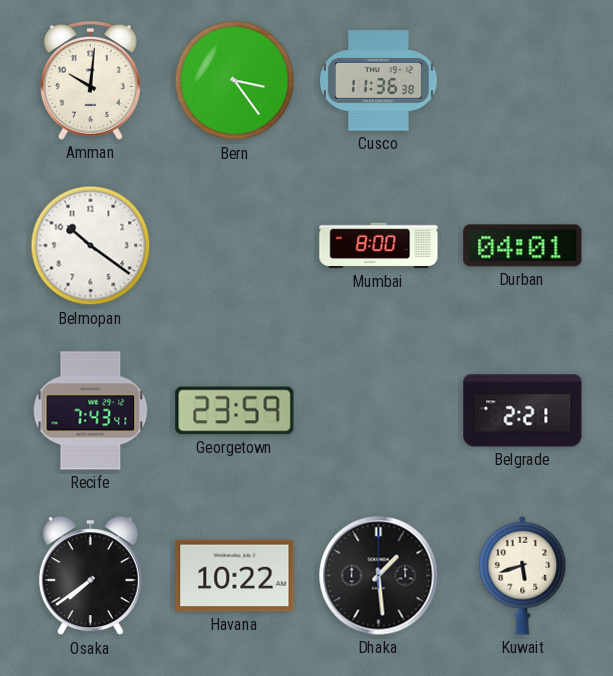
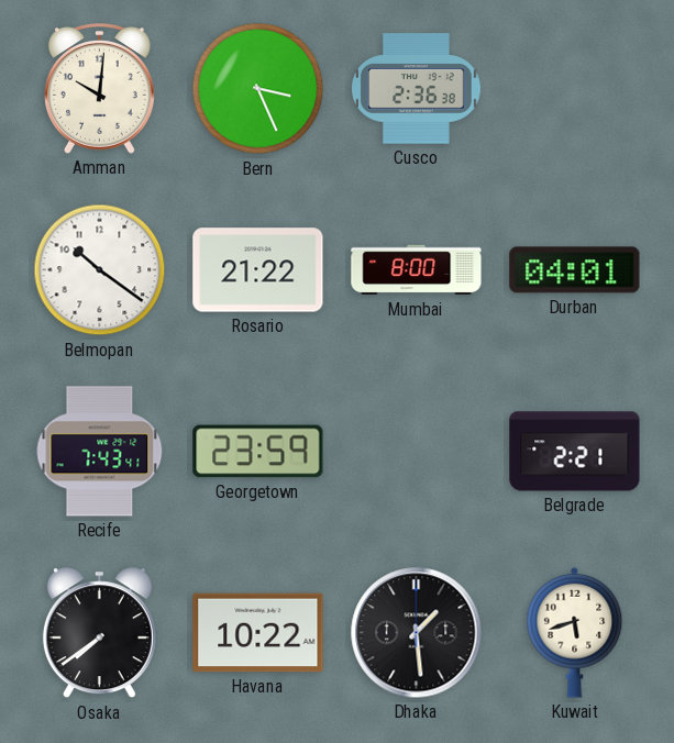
Bern: 3:24 -> 3:26
Cusco: 11:36 -> 2:36
Rosario: none -> 21:22
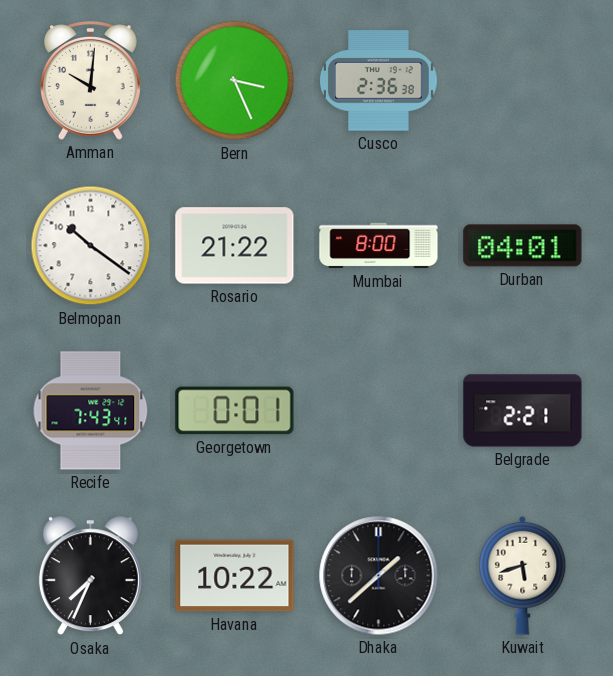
Georgetown: 23:59 -> 0:01
Osaka: 7:39 -> 7:34
Dhaka: 1:29 -> 1:38
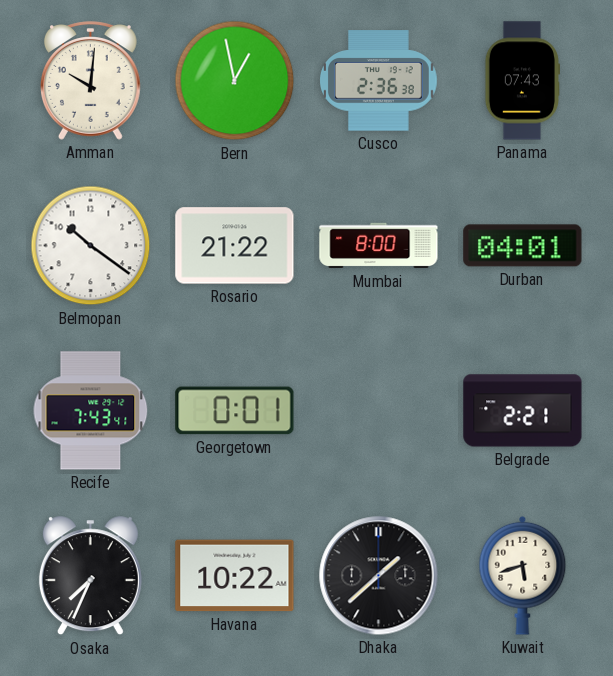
Bern: 3:26 -> 12:58
Panama: none -> 07:43
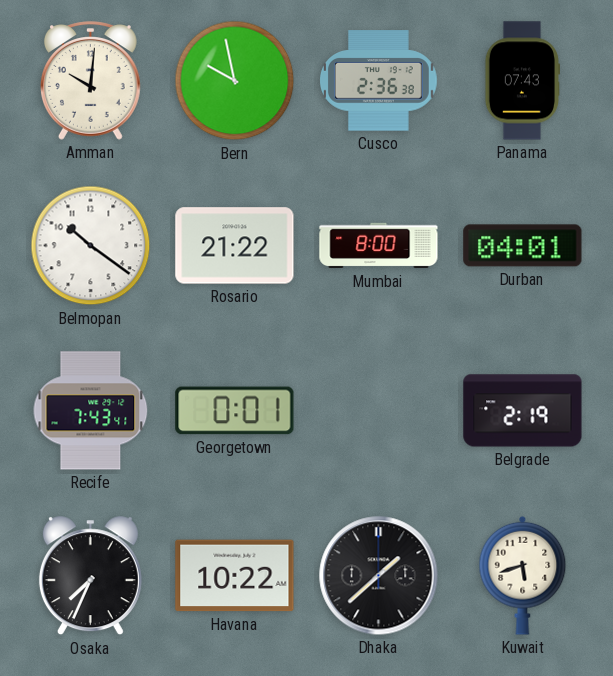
Bern: 12:58 -> 9:58
Belgrade: 2:21 -> 2:19
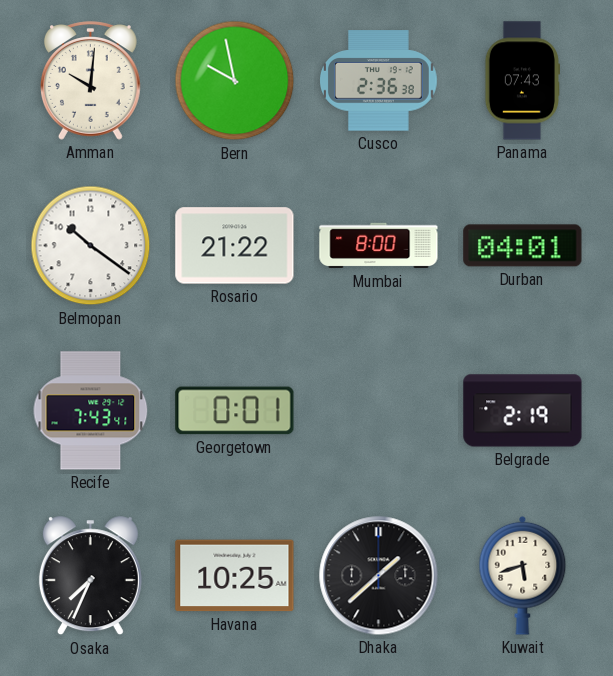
Havana: 10:22 -> 10:25
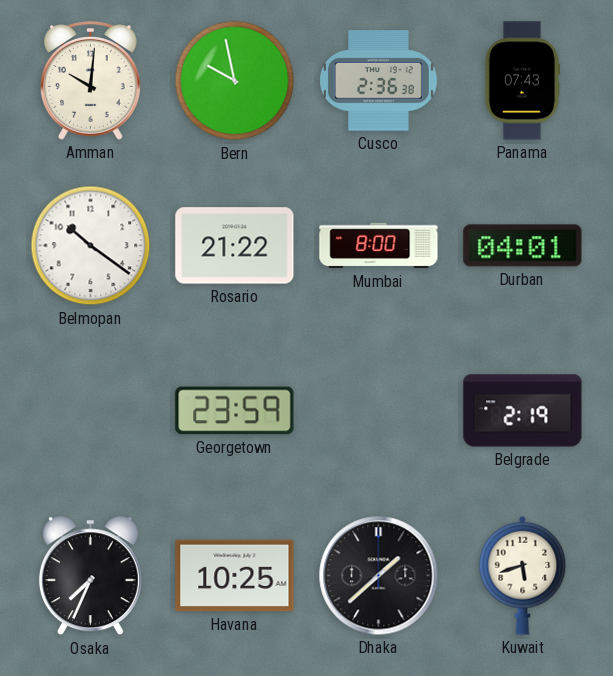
Recife: 7:43 -> none
Georgetown: 0:01 -> 23:59
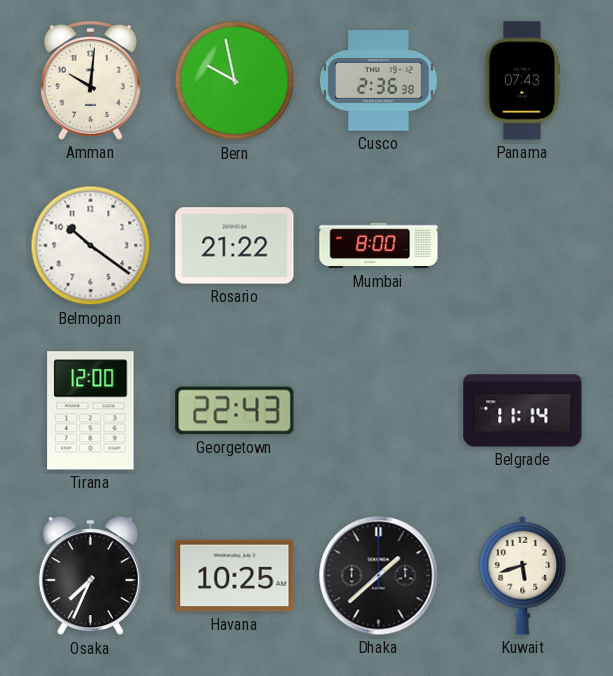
Durban: 04:01 -> none
Tirana: none -> 12:00
Georgetown: 23:59 -> 22:43
Belgrade: 2:19 -> 11:14
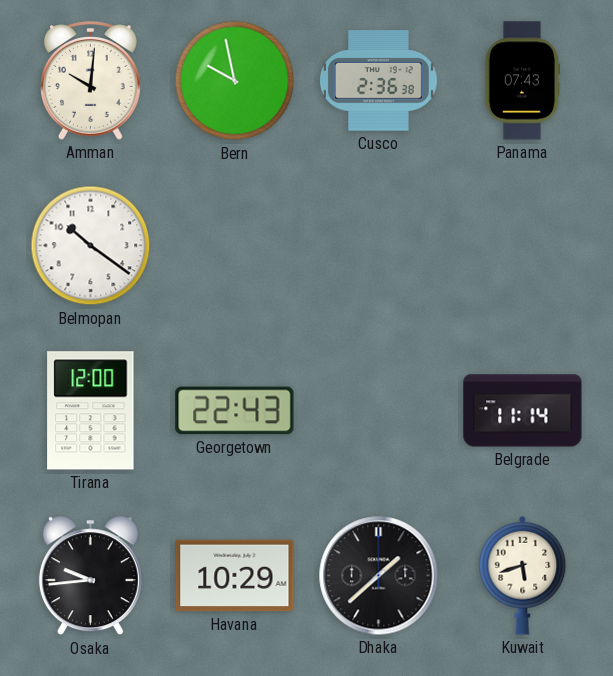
Rosario: 21:22 -> none
Mumbai: 8:00 -> none
Osaka: 7:34 -> 9:44
Havana: 10:25 -> 10:29
